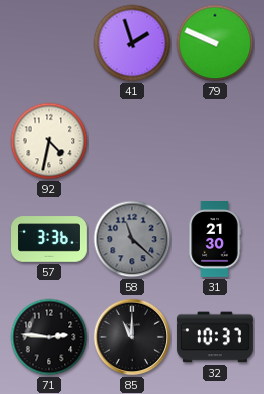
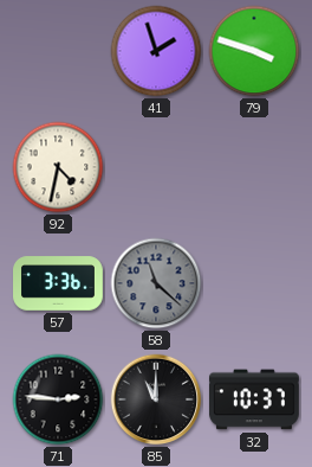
79: 9:49 -> 3:48
31: 21:30 -> none
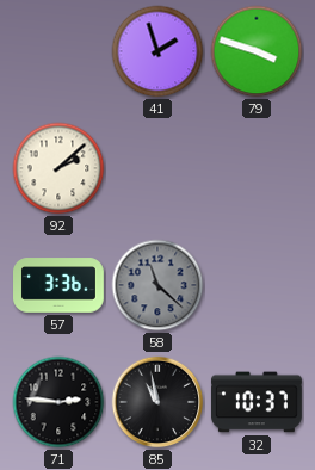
92: 4:32 -> 2:08
85: 11:00 -> 10:58
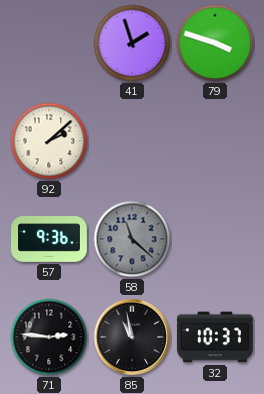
57: 3:36 -> 9:36
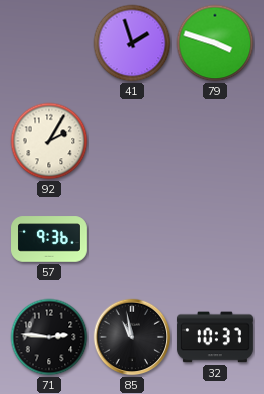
92: 2:08 -> 2:05
58: 11:22 -> none
